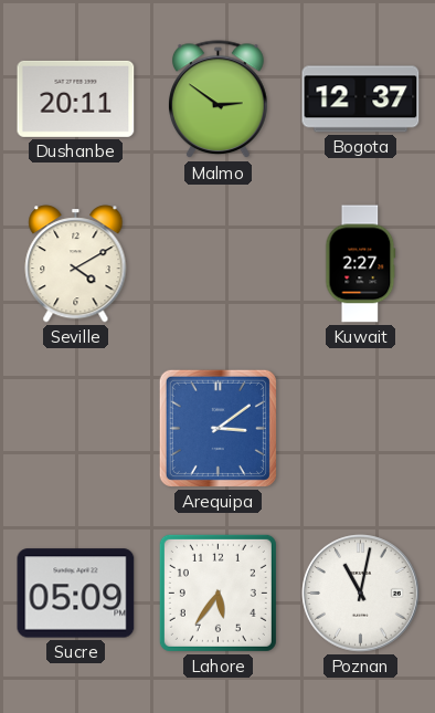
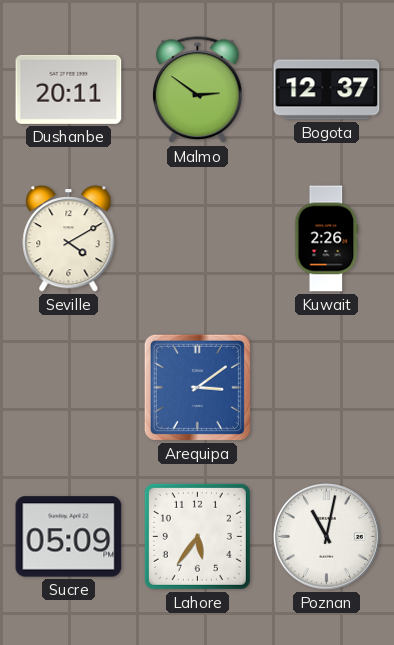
Kuwait: 2:27 -> 2:26
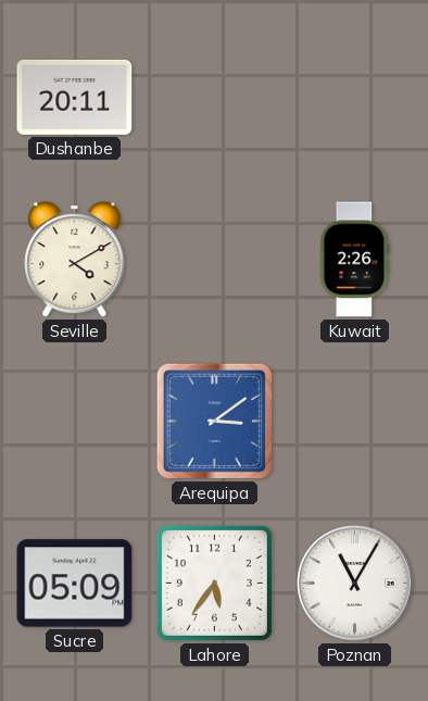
Malmo: 2:51 -> none
Bogota: 12:37 -> none
Poznan: 11:02 -> 11:05
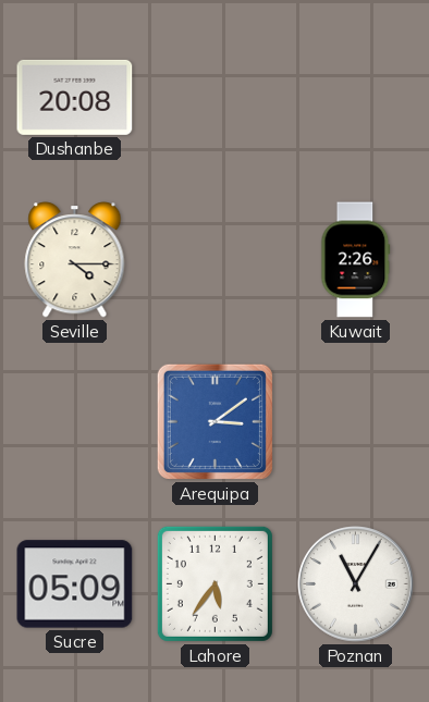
Dushanbe: 20:11 -> 20:08
Seville: 4:10 -> 4:15
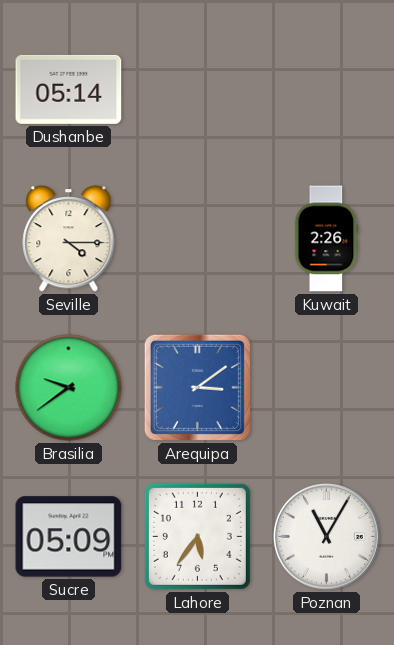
Dushanbe: 20:08 -> 05:14
Brasilia: none -> 9:39
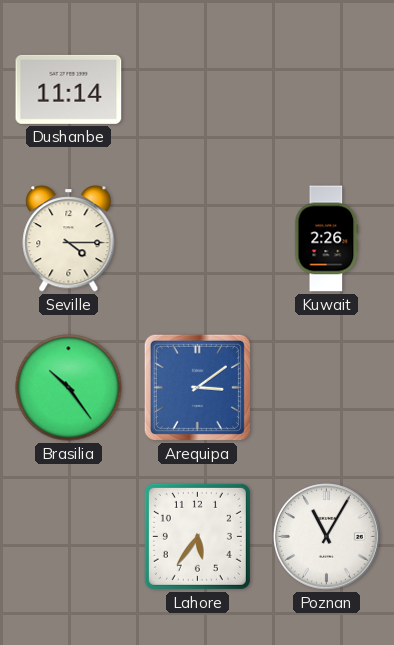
Dushanbe: 05:14 -> 11:14
Brasilia: 9:39 -> 10:24
Sucre: 05:09 -> none
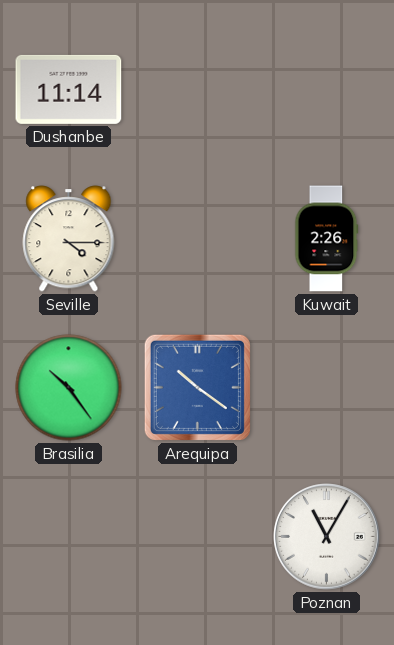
Arequipa: 3:09 -> 10:21
Lahore: 5:36 -> none
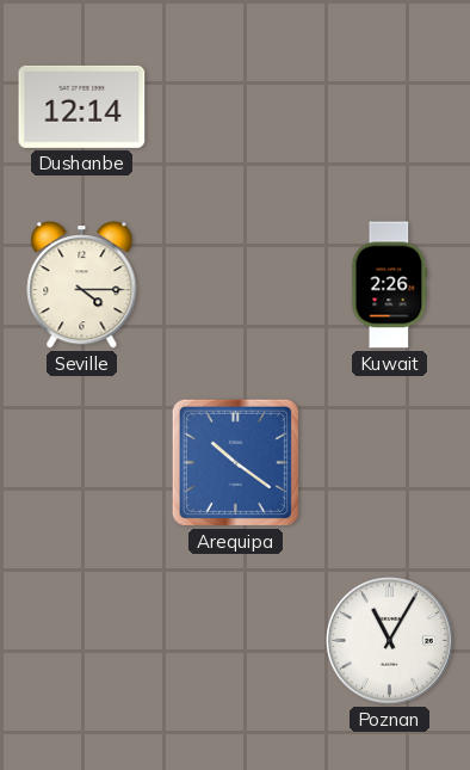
Dushanbe: 11:14 -> 12:14
Brasilia: 10:24 -> none
